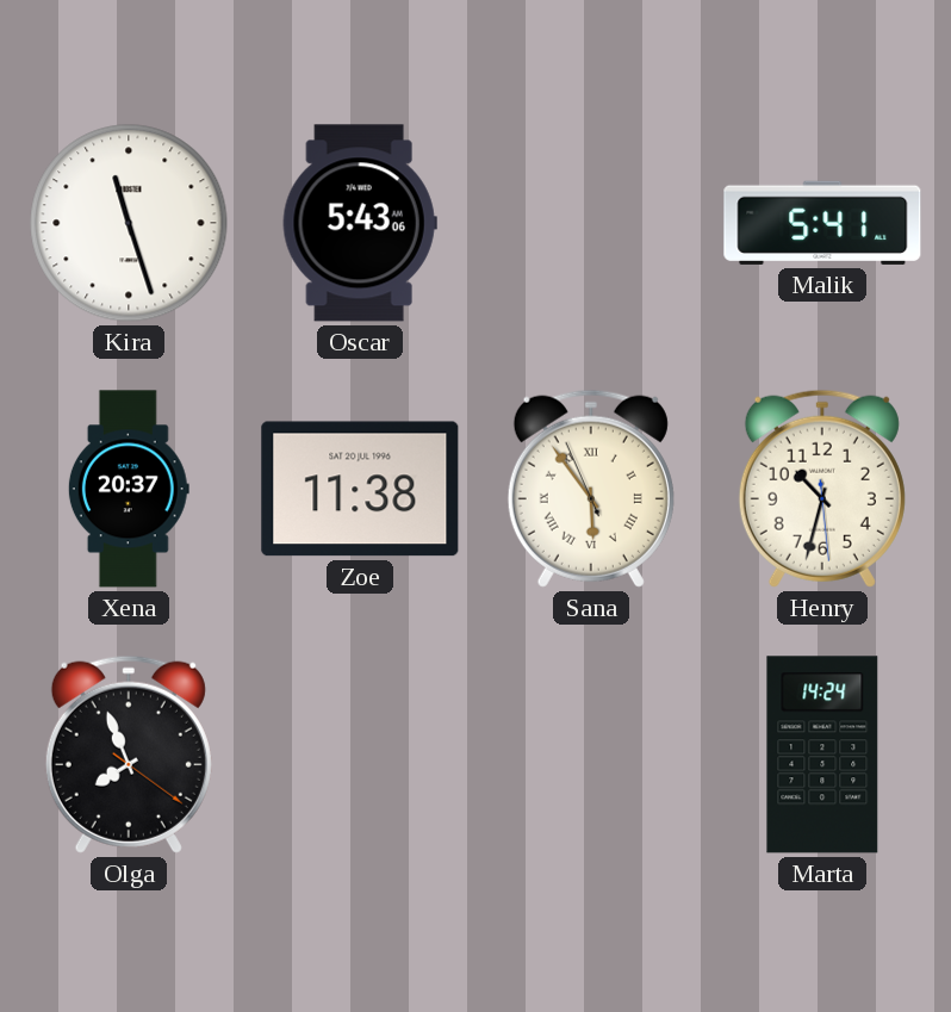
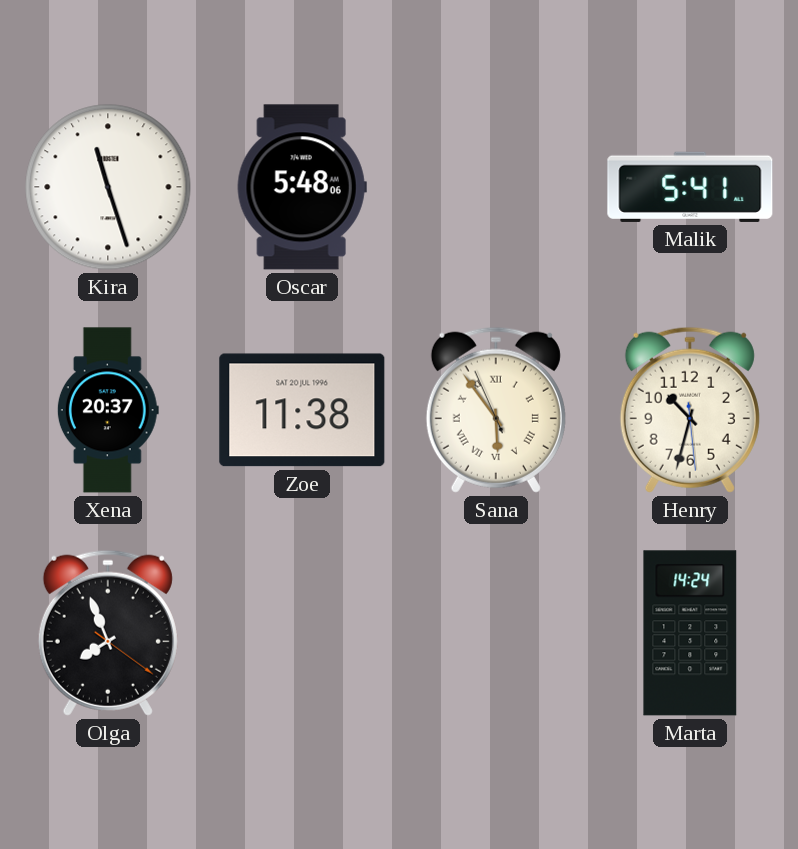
Oscar: 5:43 -> 5:48
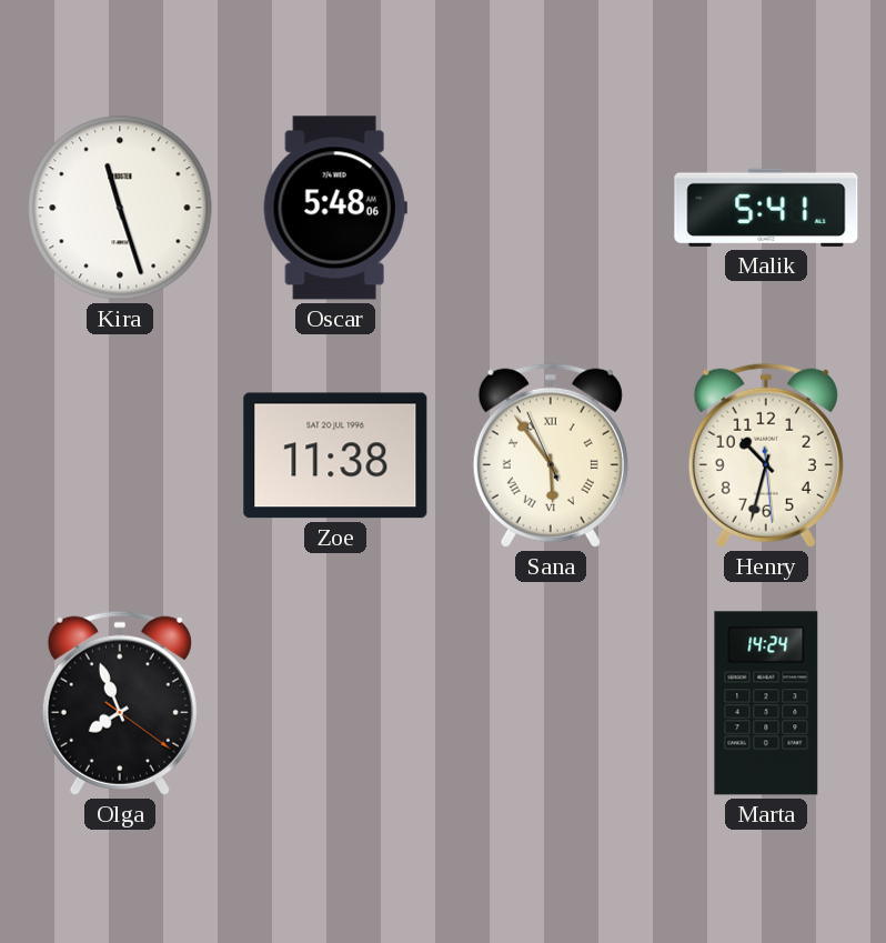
Xena: 20:37 -> none
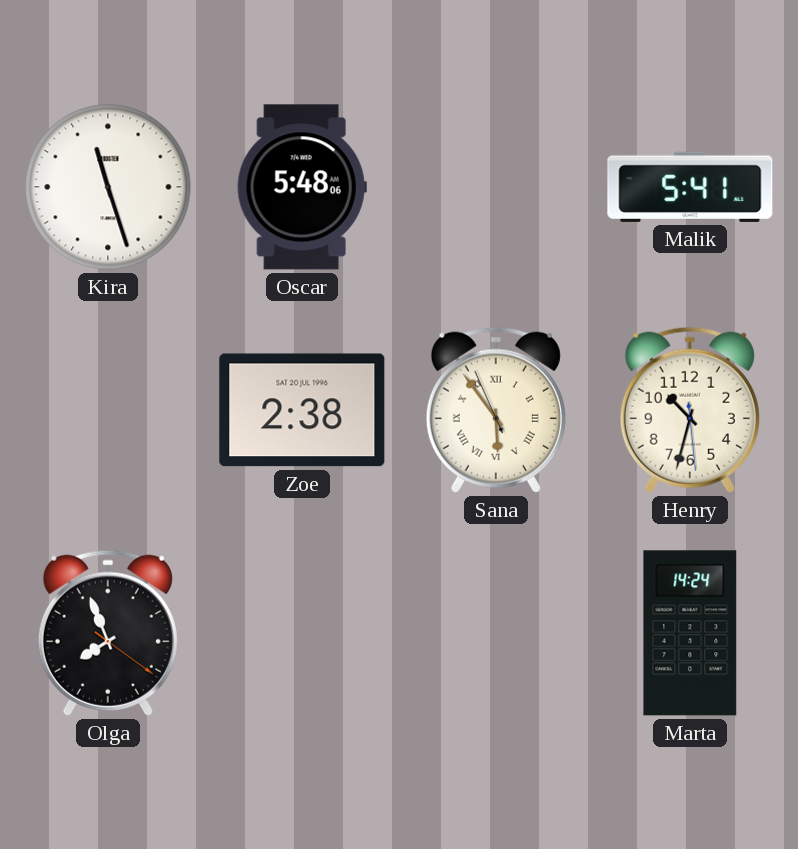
Zoe: 11:38 -> 2:38
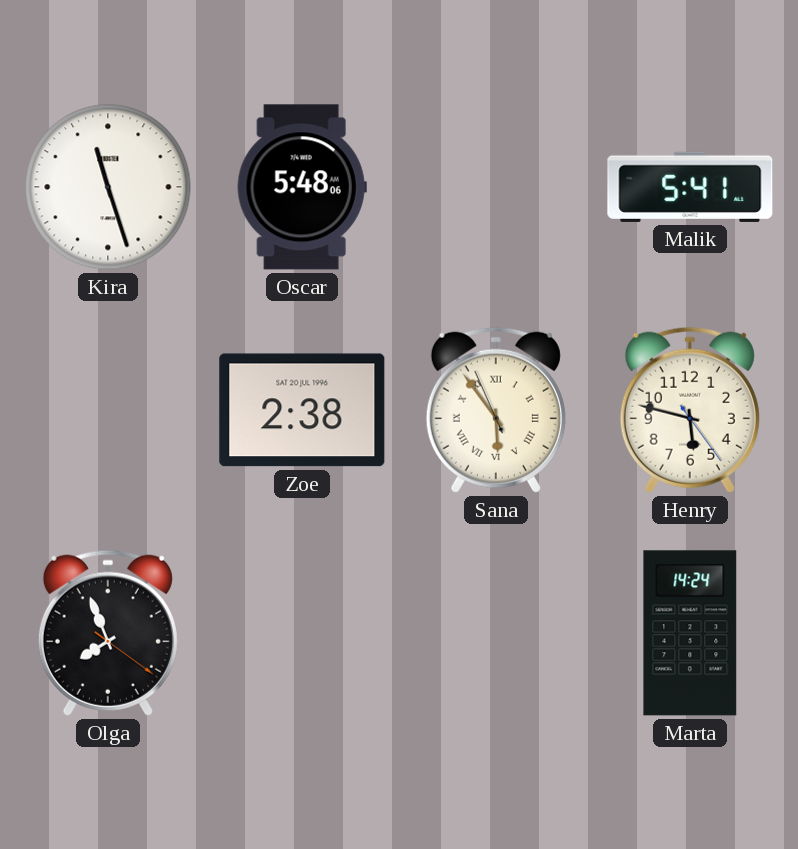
Henry: 10:32 -> 5:47
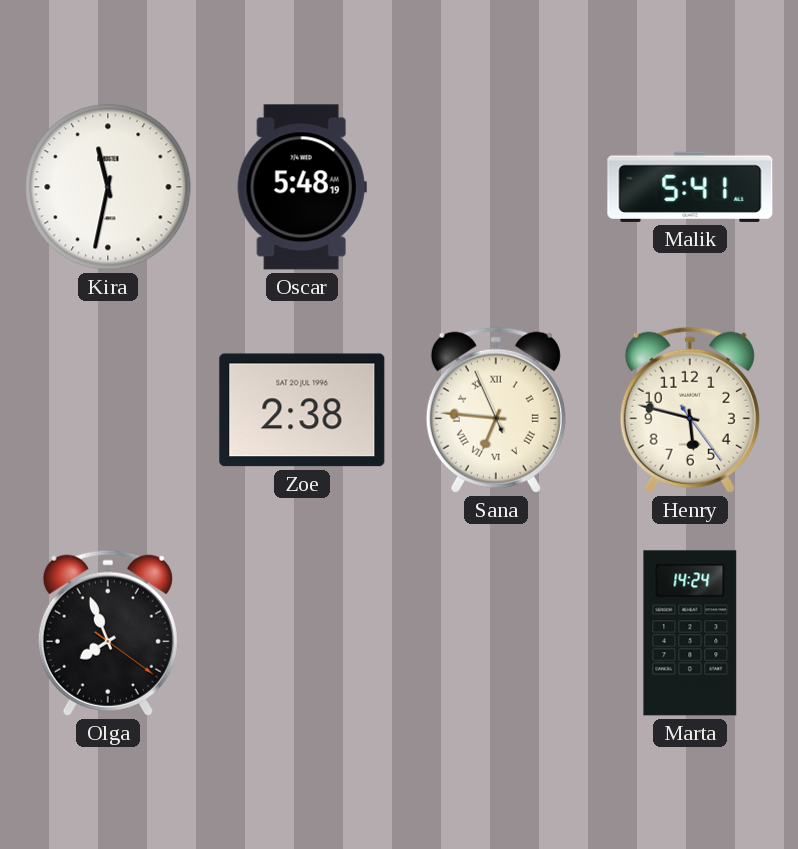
Kira: 11:27 -> 11:32
Oscar: 5:48:06 -> 5:48:19
Sana: 5:53 -> 6:45
